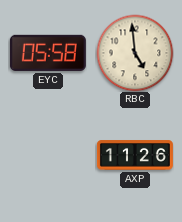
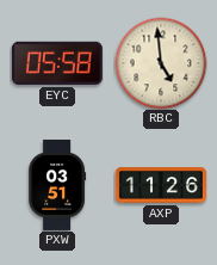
PXW: none -> 03:51
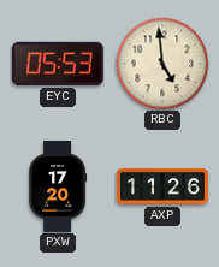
EYC: 05:58 -> 05:53
PXW: 03:51 -> 17:20
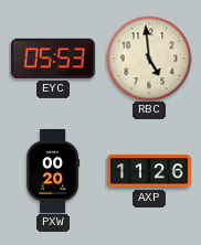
PXW: 17:20 -> 00:20
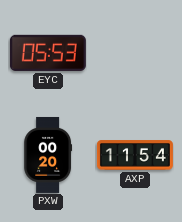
RBC: 4:59 -> none
AXP: 11:26 -> 11:54
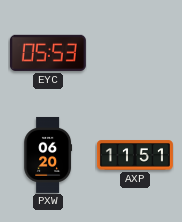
PXW: 00:20 -> 06:20
AXP: 11:54 -> 11:51
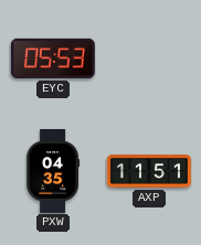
PXW: 06:20 -> 04:35
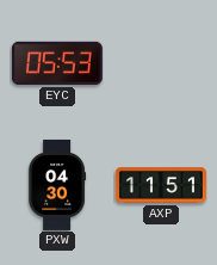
PXW: 04:35 -> 04:30
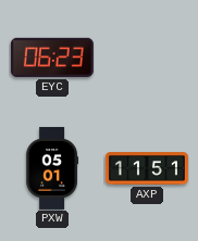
EYC: 05:53 -> 06:23
PXW: 04:30 -> 05:01
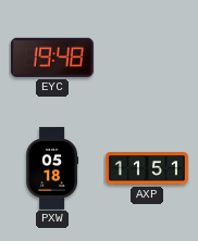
EYC: 06:23 -> 19:48
PXW: 05:01 -> 05:18
